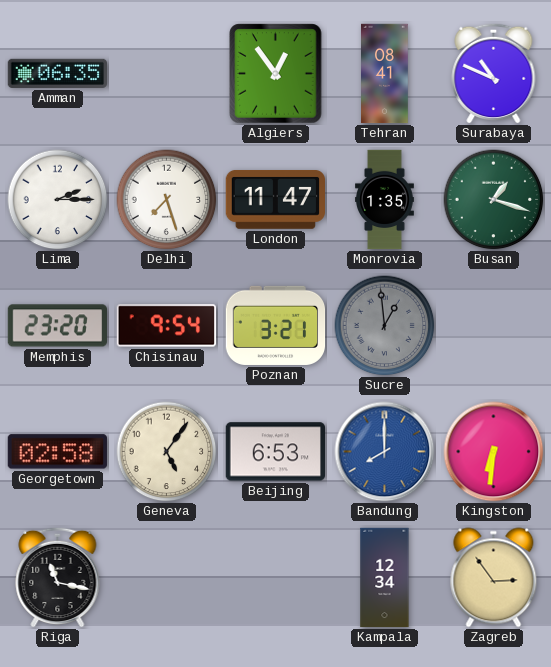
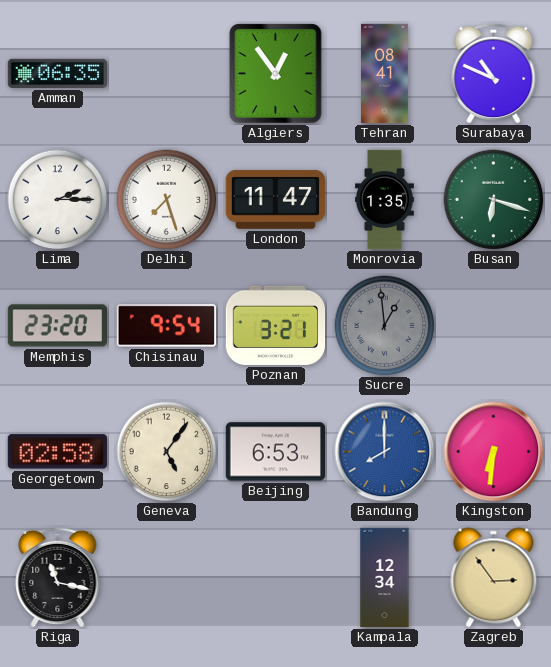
Busan: 1:18 -> 6:18
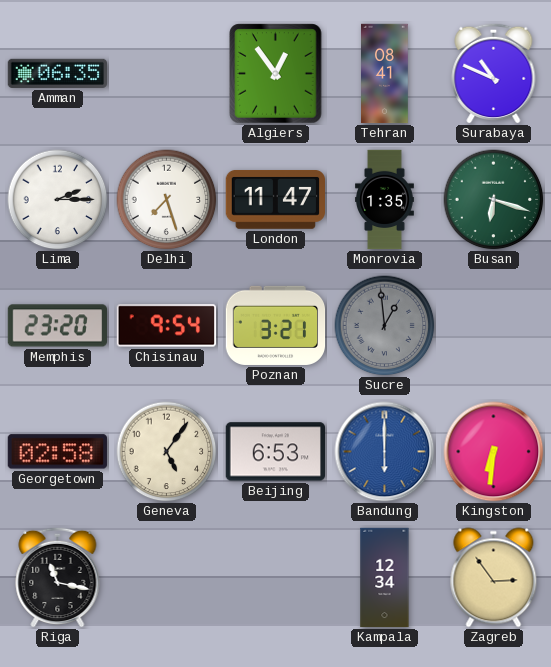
Bandung: 8:00 -> 6:00
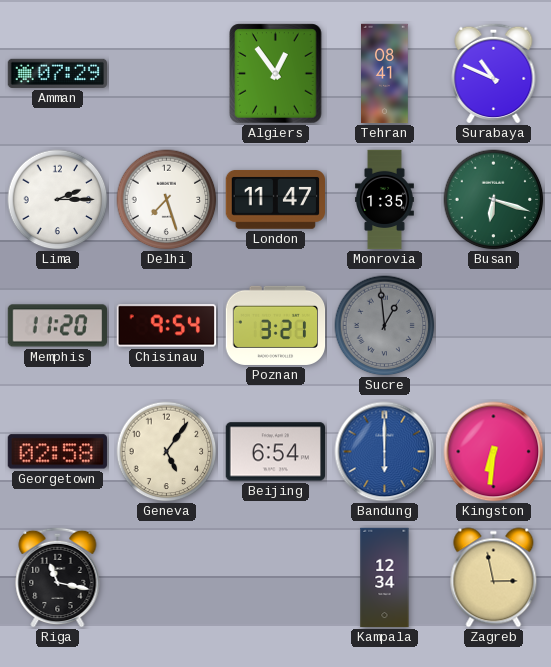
Amman: 06:35 -> 07:29
Memphis: 23:20 -> 11:20
Beijing: 6:53 -> 6:54
Zagreb: 2:54 -> 2:58
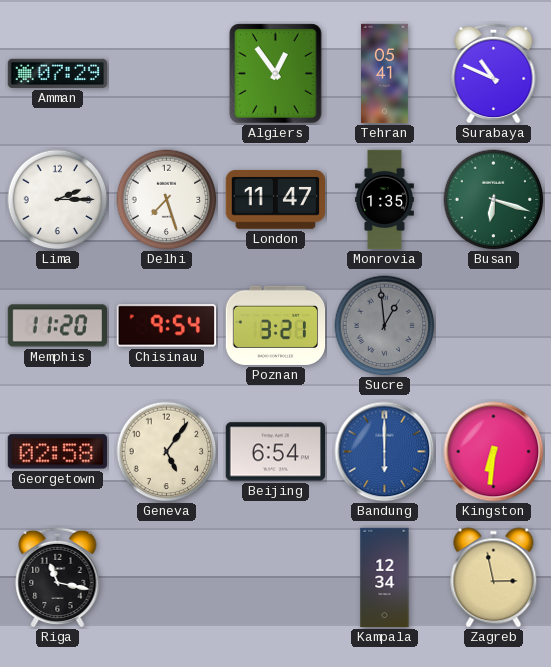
Tehran: 08:41 -> 05:41
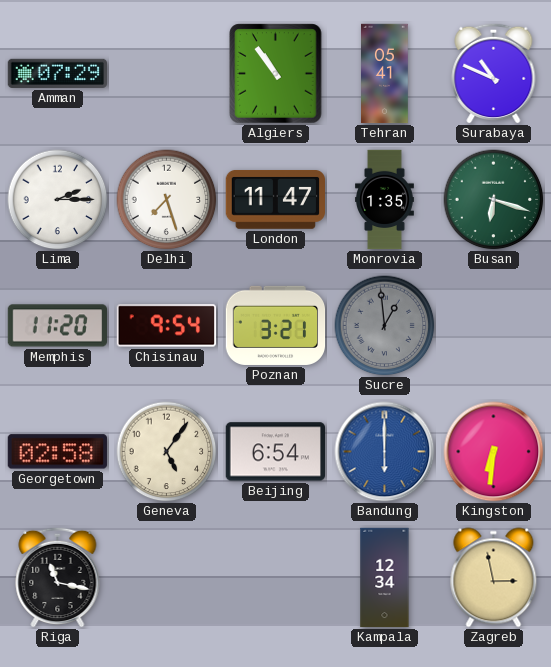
Algiers: 12:54 -> 10:54
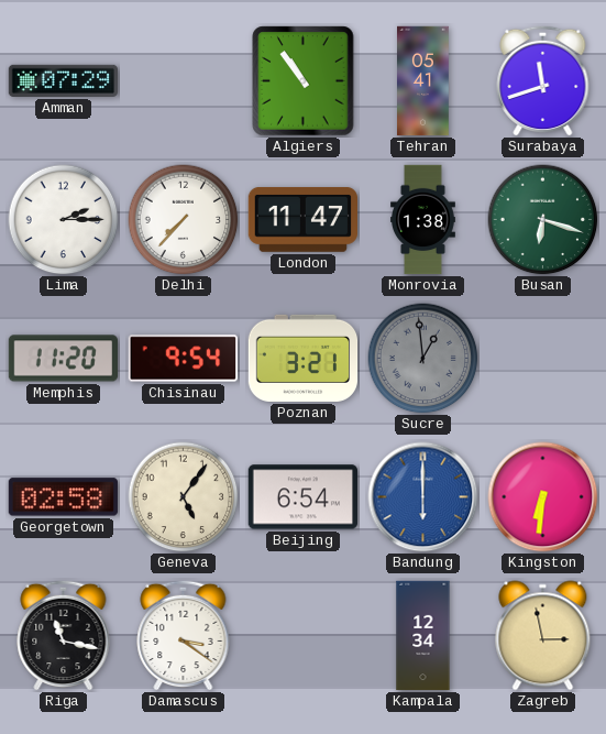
Surabaya: 10:49 -> 11:42
Delhi: 7:27 -> 7:37
Monrovia: 1:35 -> 1:38
Damascus: none -> 3:21
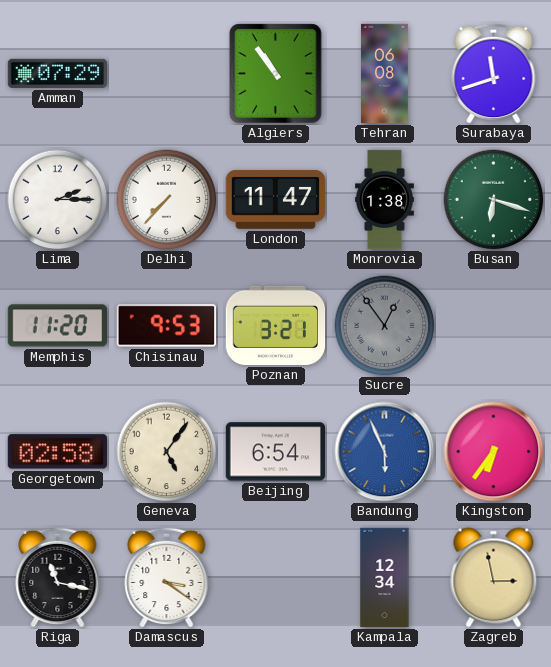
Tehran: 05:41 -> 06:08
Chisinau: 9:54 -> 9:53
Sucre: 12:59 -> 12:54
Bandung: 6:00 -> 5:56
Kingston: 6:31 -> 6:36
